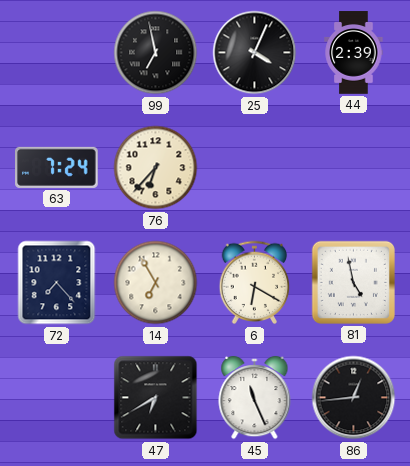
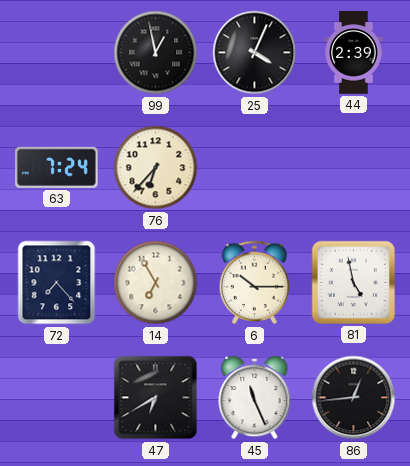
99: 6:58 -> 12:58
6: 6:20 -> 10:15
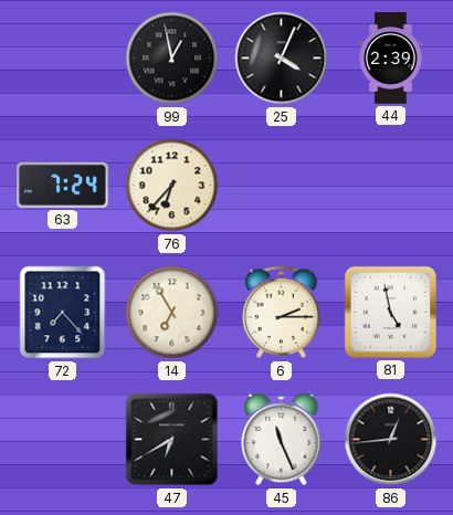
6: 10:15 -> 2:15
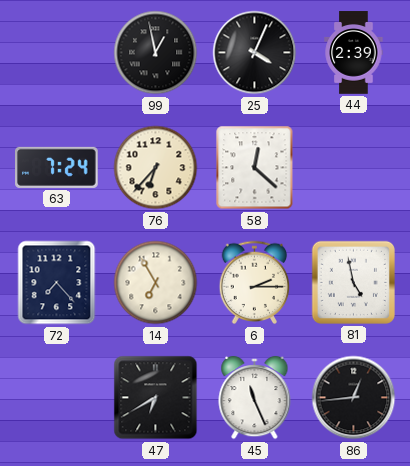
58: none -> 12:22
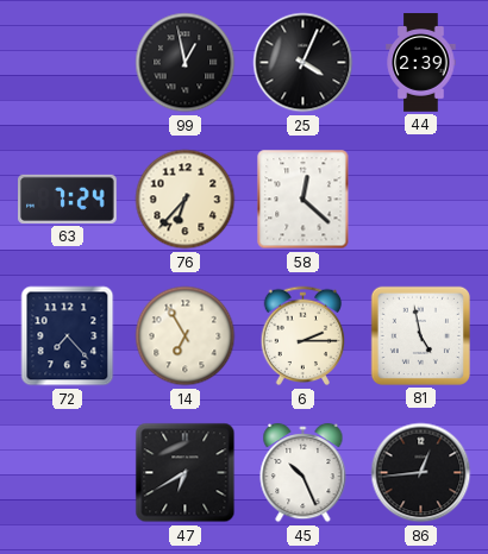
45: 11:26 -> 10:26
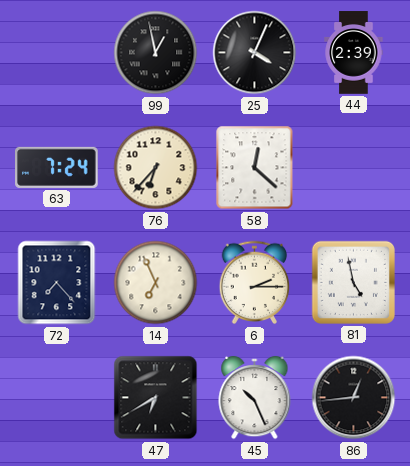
14: 6:55 -> 6:56
